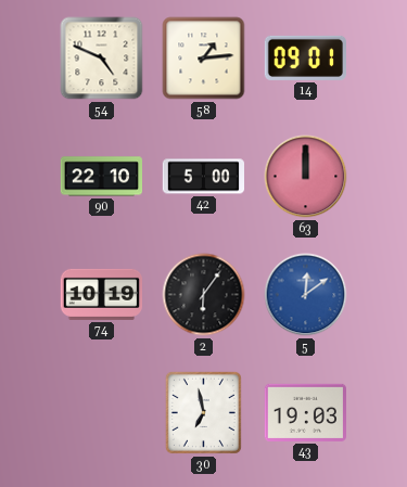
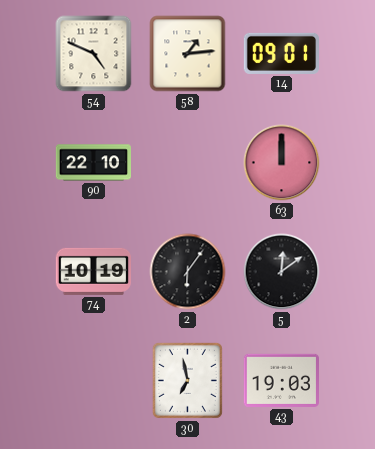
42: 5:00 -> none
5 dial: blue -> black
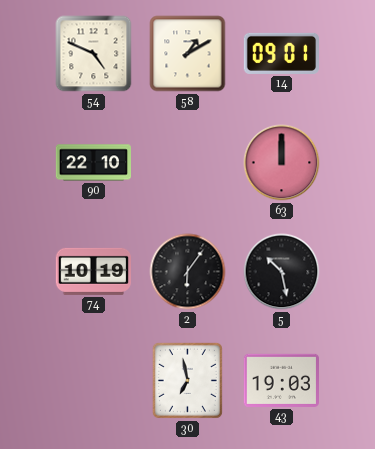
58: 1:14 -> 1:10
5: 12:09 -> 10:28
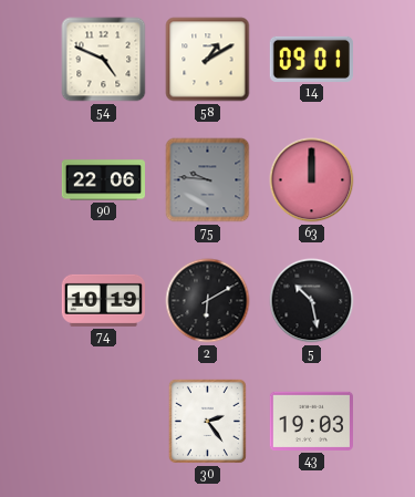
90: 22:10 -> 22:06
75: none -> 9:46
2: 6:06 -> 6:10
30: 6:58 -> 2:24
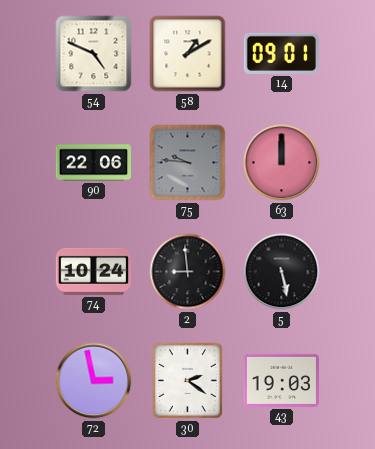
74: 10:19 -> 10:24
2: 6:10 -> 8:59
5: 10:28 -> 5:28
72: none -> 2:58
30: 2:24 -> 2:21
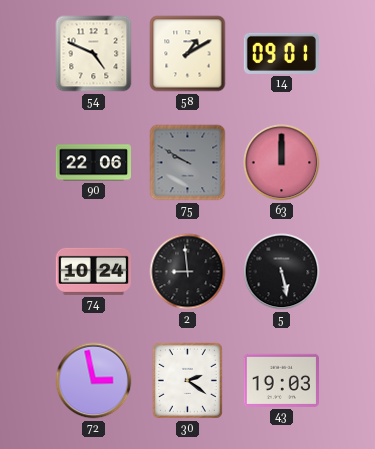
75: 9:46 -> 9:50
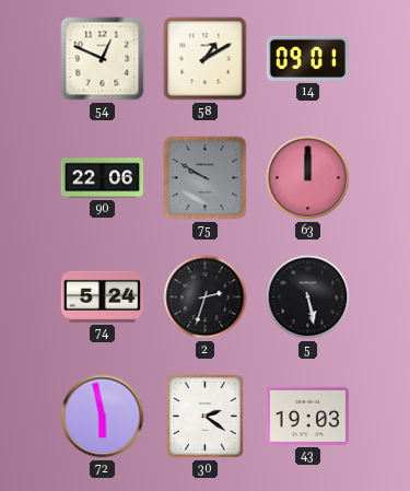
54: 4:49 -> 12:49
74: 10:24 -> 5:24
2: 8:59 -> 2:33
72: 2:58 -> 5:58
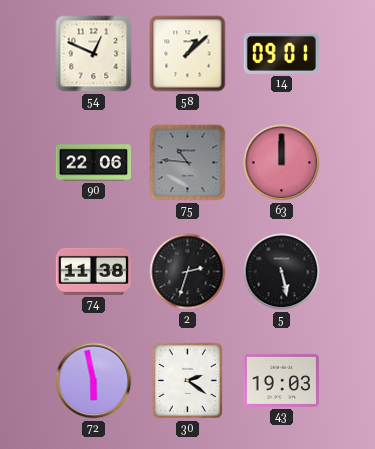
58: 1:10 -> 1:08
75: 9:50 -> 10:46
74: 5:24 -> 11:38
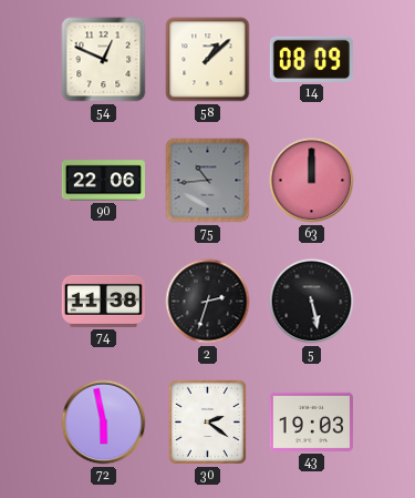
14: 09:01 -> 08:09
75: 10:46 -> 10:44
